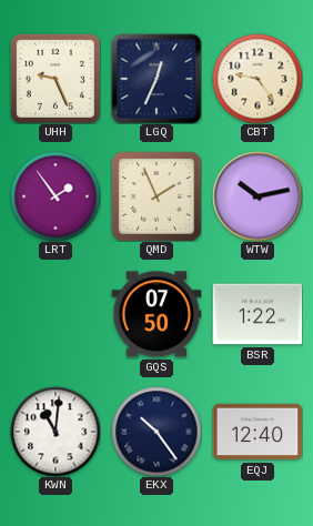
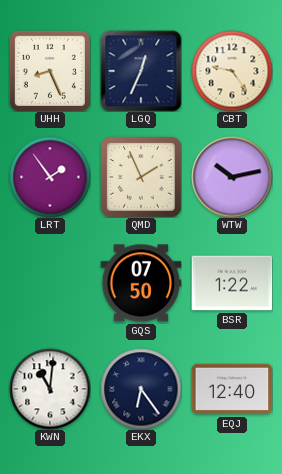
UHH: 9:26 -> 8:26
EKX: 10:24 -> 6:24
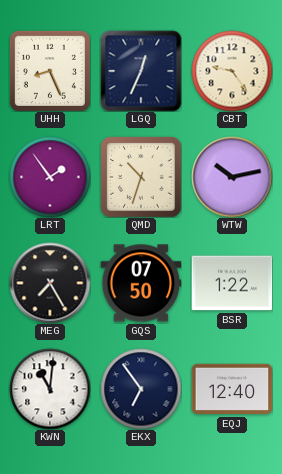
QMD: 1:56 -> 10:33
MEG: none -> 7:25
EKX: 6:24 -> 6:54
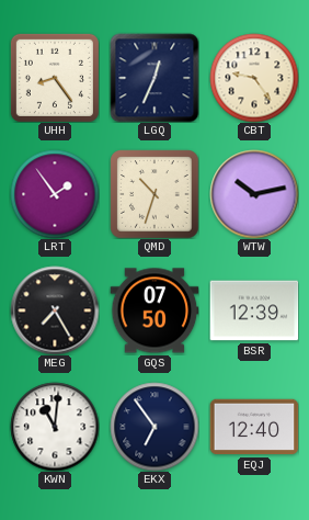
UHH: 8:26 -> 8:24
BSR: 1:22 -> 12:39
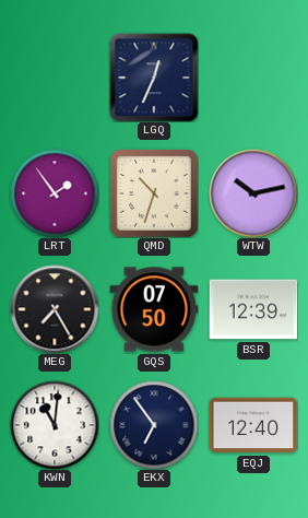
UHH: 8:24 -> none
CBT: 9:24 -> none
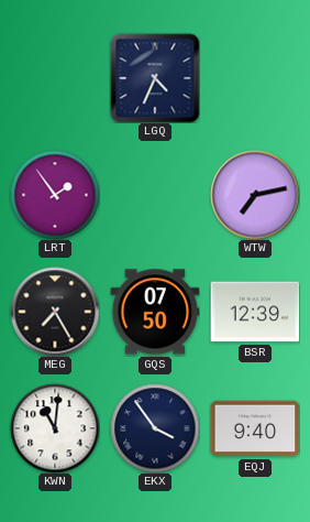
LGQ: 12:34 -> 4:34
QMD: 10:33 -> none
WTW: 10:13 -> 7:13
EKX: 6:54 -> 3:54
EQJ: 12:40 -> 9:40
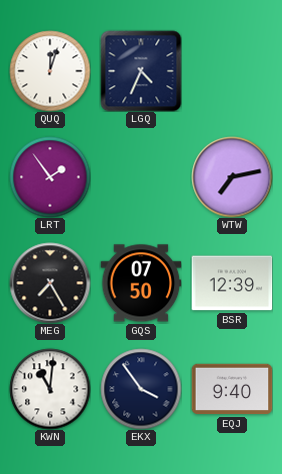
QUQ: none -> 12:03
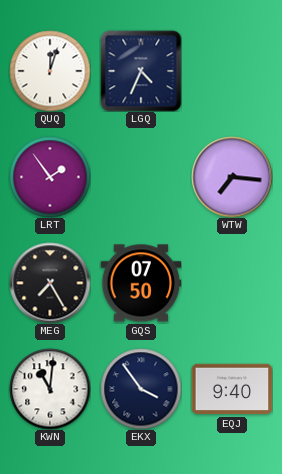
WTW: 7:13 -> 7:16
BSR: 12:39 -> none
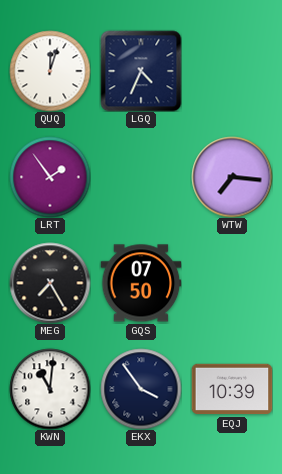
EQJ: 9:40 -> 10:39
